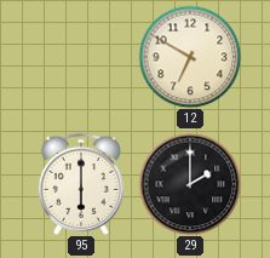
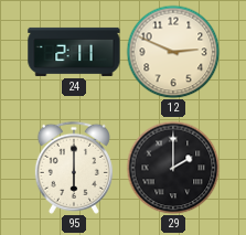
24: none -> 2:11
12: 6:50 -> 2:49
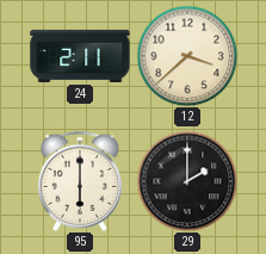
12: 2:49 -> 3:38
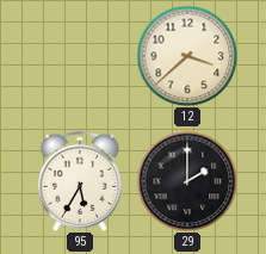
24: 2:11 -> none
95: 6:00 -> 5:35
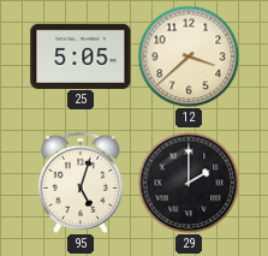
25: none -> 5:05
95: 5:35 -> 5:03
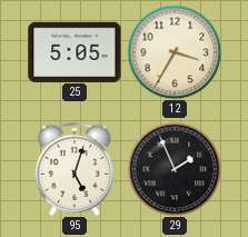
12: 3:38 -> 3:35
29: 2:00 -> 1:56
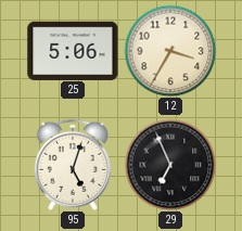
25: 5:05 -> 5:06
29: 1:56 -> 6:56
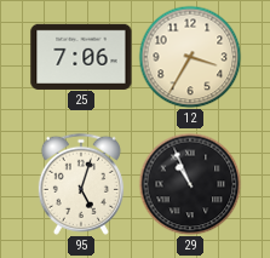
25: 5:06 -> 7:06
29: 6:56 -> 10:56
